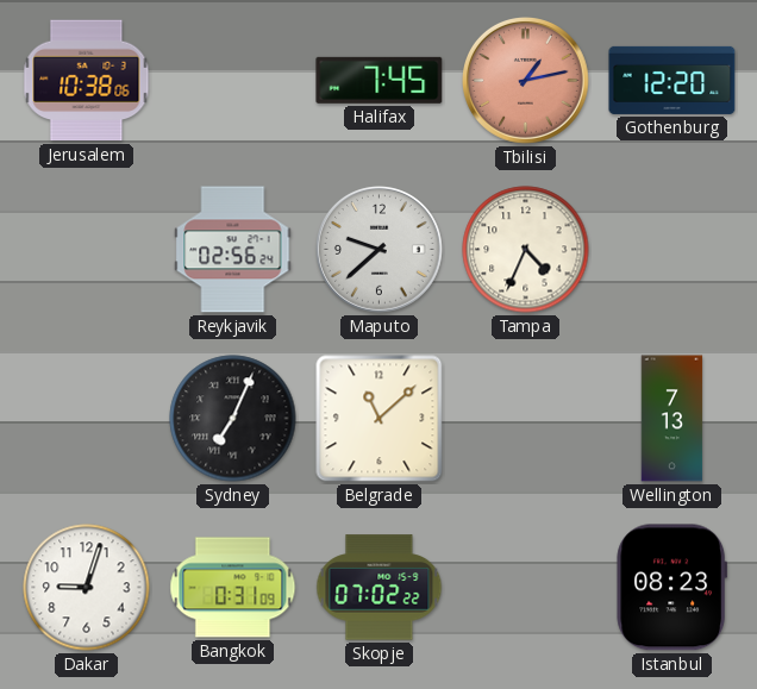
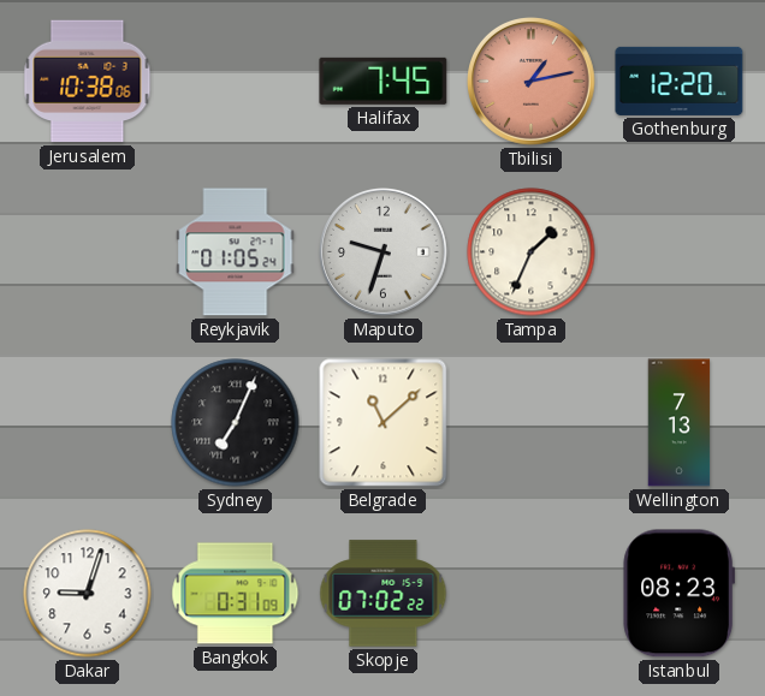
Reykjavik: 02:56 -> 01:05
Maputo: 9:38 -> 9:33
Tampa: 4:34 -> 1:34
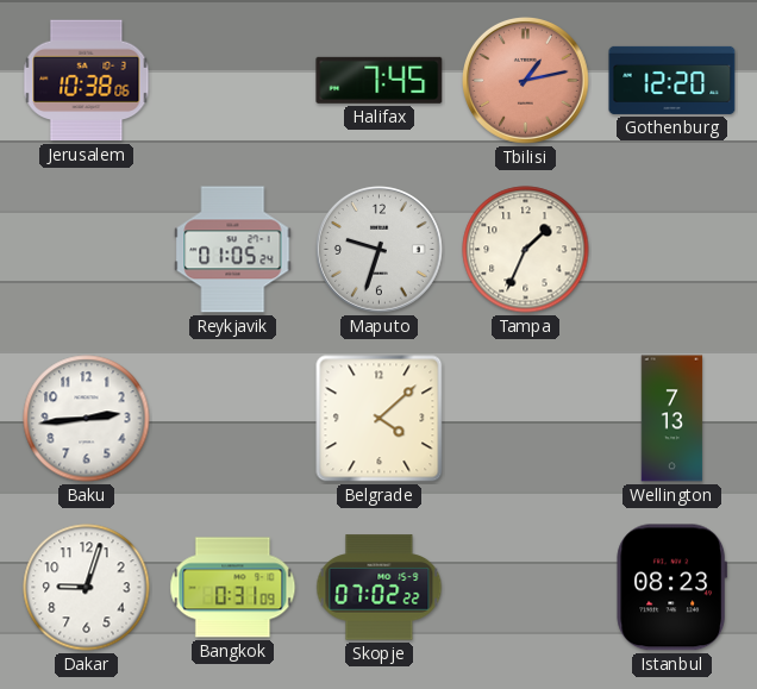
Baku: none -> 2:44
Sydney: 7:04 -> none
Belgrade: 11:08 -> 4:08
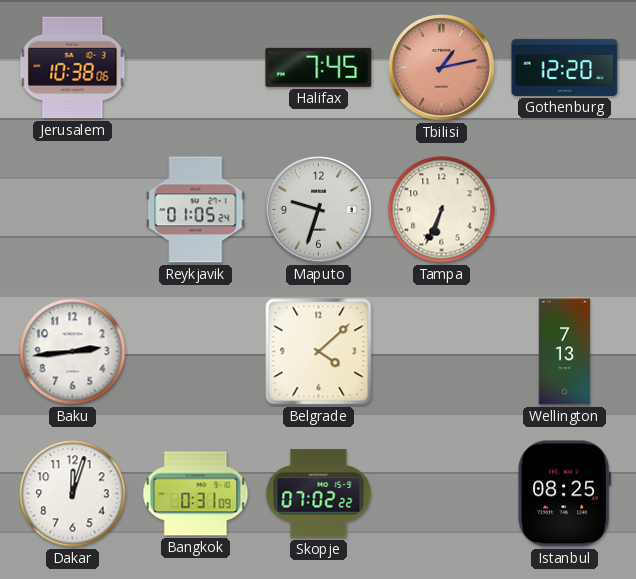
Tampa: 1:34 -> 6:34
Dakar: 9:03 -> 12:03
Istanbul: 08:23 -> 08:25
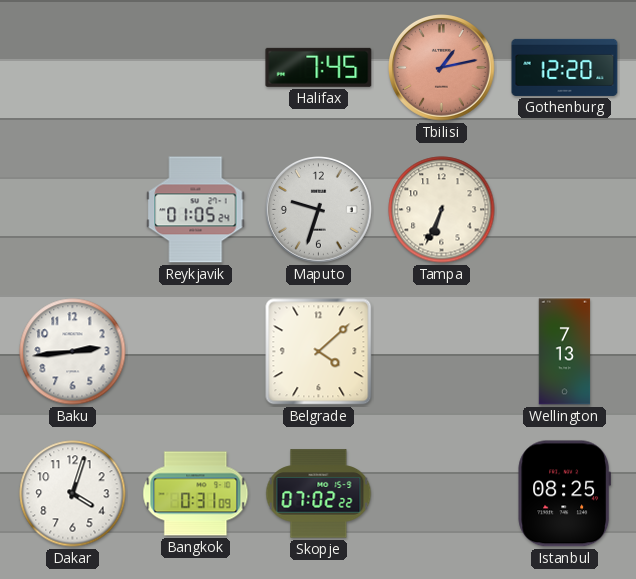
Jerusalem: 10:38 -> none
Dakar: 12:03 -> 4:03
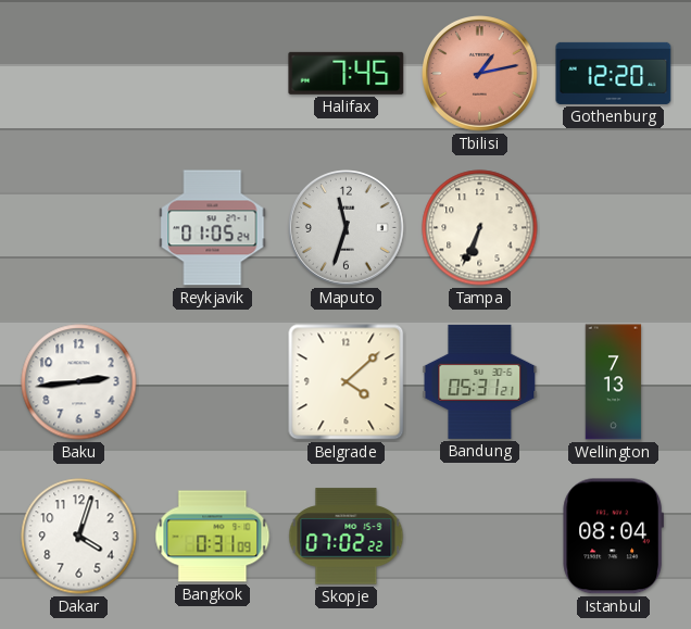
Maputo: 9:33 -> 11:33
Bandung: none -> 05:31
Istanbul: 08:25 -> 08:04
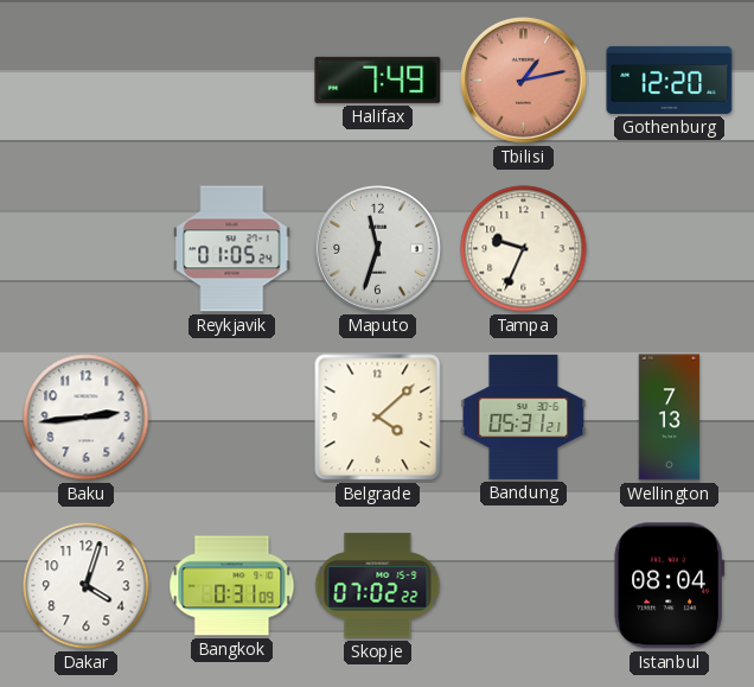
Halifax: 7:45 -> 7:49
Tampa: 6:34 -> 9:34
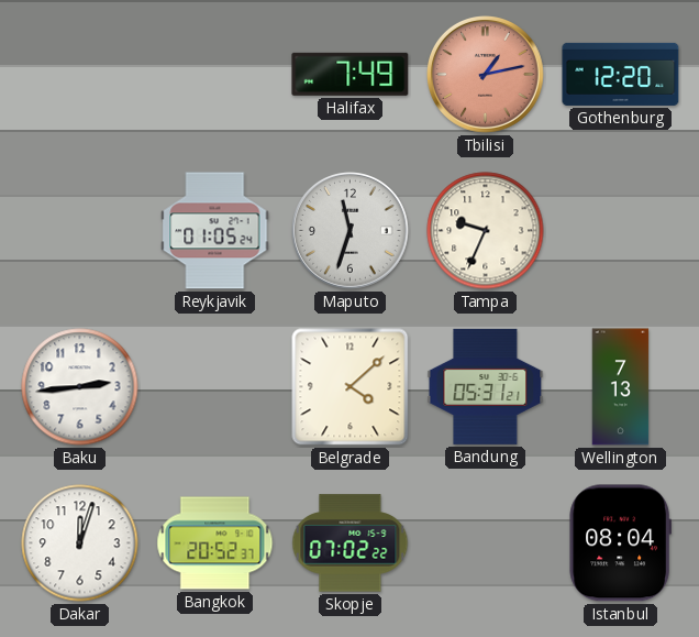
Dakar: 4:03 -> 12:03
Bangkok: 0:31 -> 20:52
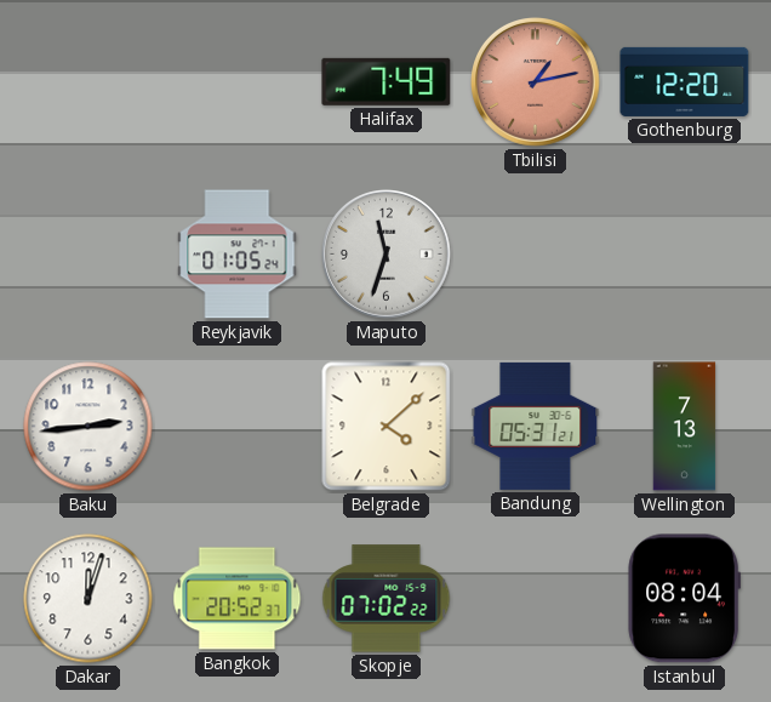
Tampa: 9:34 -> none
